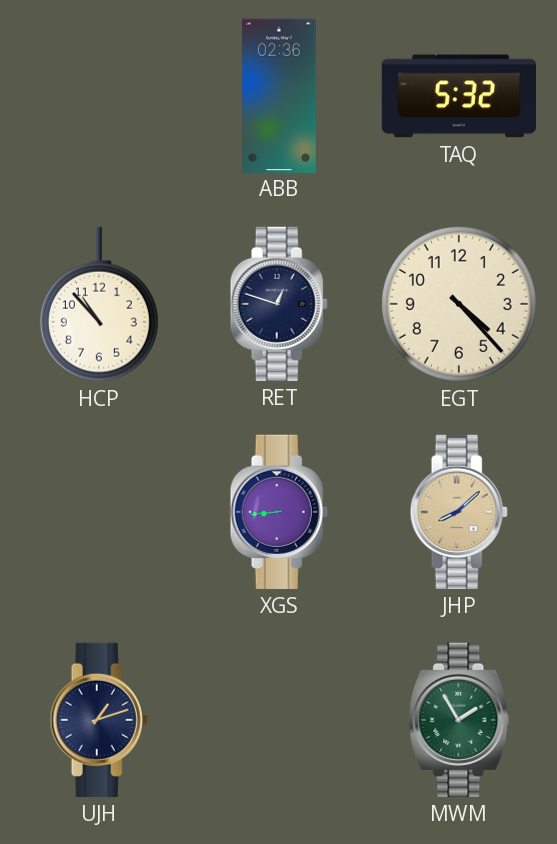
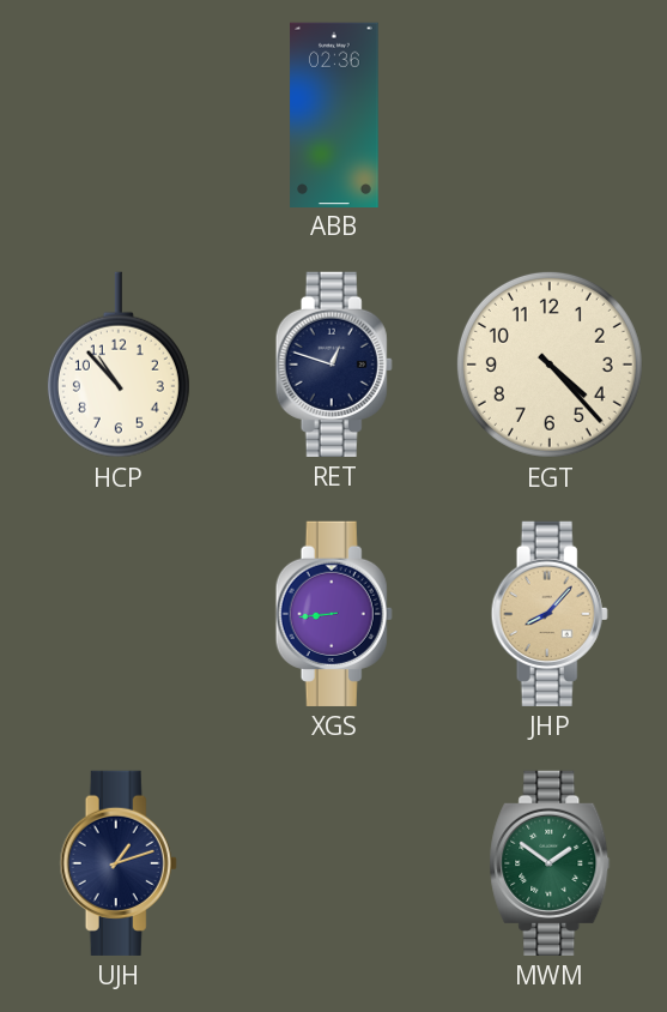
TAQ: 5:32 -> none
JHP: 8:08 -> 8:07
MWM: 1:55 -> 1:51
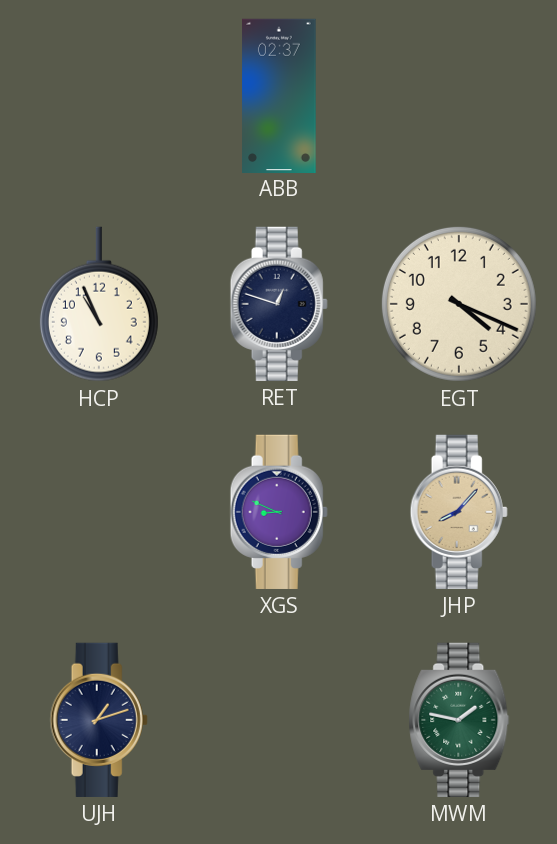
ABB: 02:36 -> 02:37
HCP: 10:53 -> 10:56
EGT: 4:23 -> 4:19
XGS: 8:44 -> 8:49
MWM: 1:51 -> 1:47
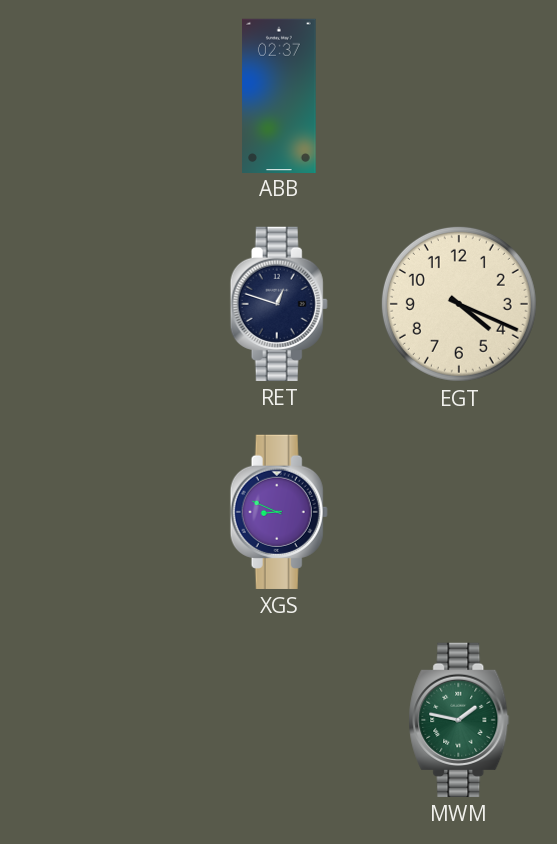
HCP: 10:56 -> none
JHP: 8:07 -> none
UJH: 1:12 -> none
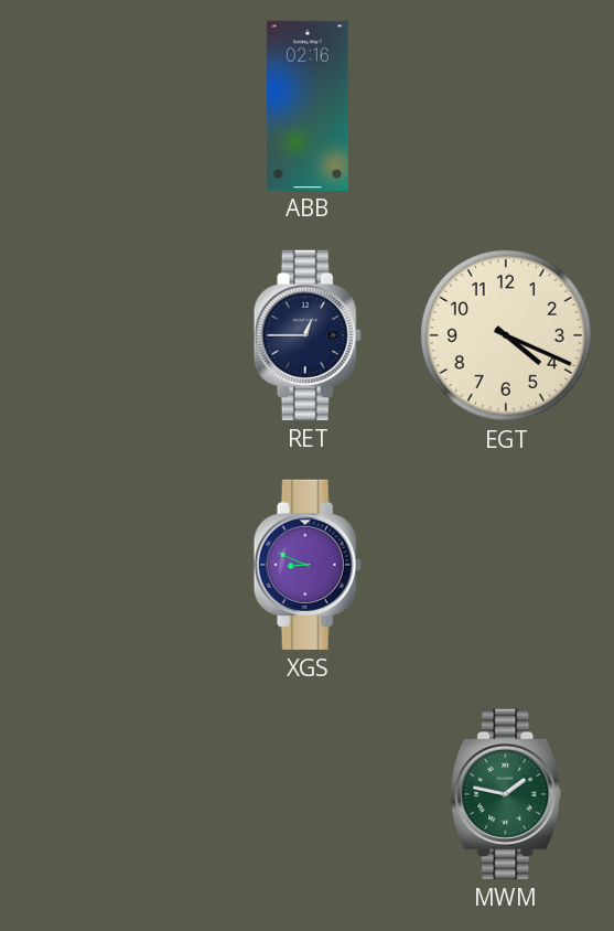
ABB: 02:37 -> 02:16
RET: 12:48 -> 12:45
